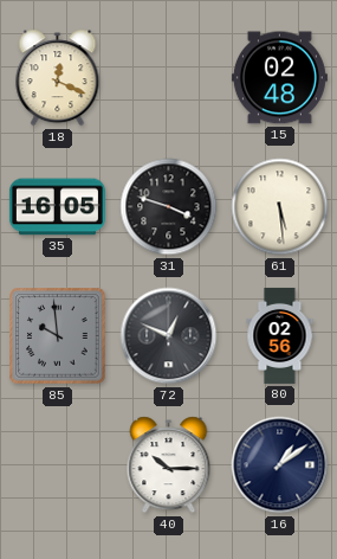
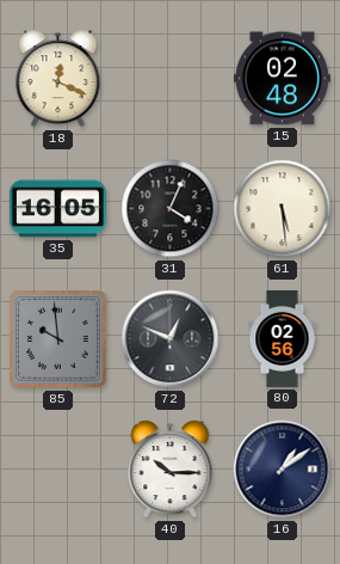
31: 3:48 -> 4:04
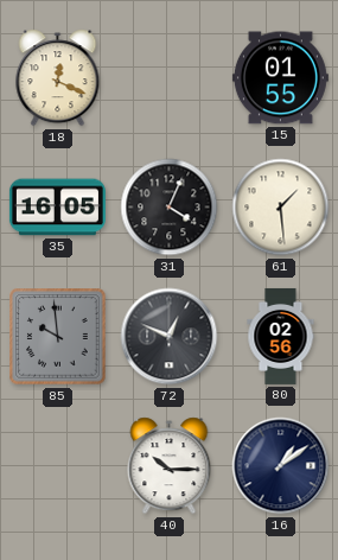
15: 02:48 -> 01:55
61: 5:29 -> 1:29
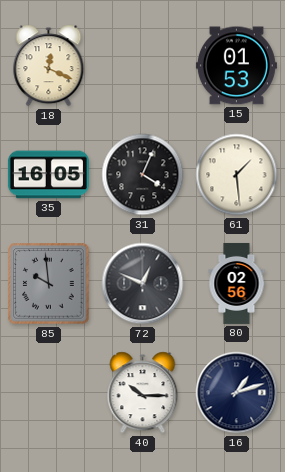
15: 01:55 -> 01:53
16: 1:09 -> 1:12
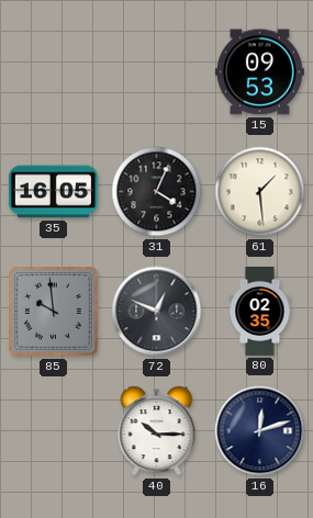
18: 12:19 -> none
15: 01:53 -> 09:53
80: 02:56 -> 02:35
16: 1:12 -> 12:12
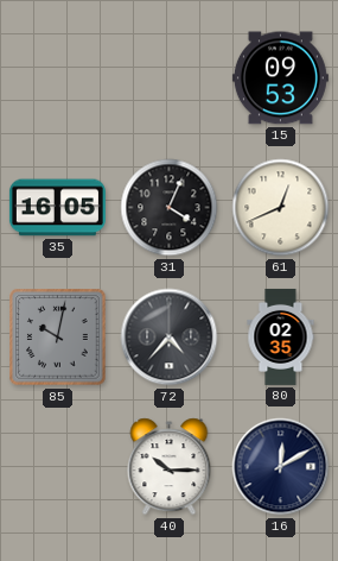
61: 1:29 -> 12:41
85: 9:59 -> 10:02
72: 12:49 -> 4:37
16: 12:12 -> 12:10
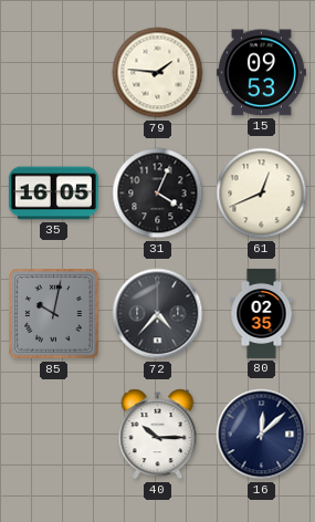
79: none -> 1:46
16: 12:10 -> 12:08
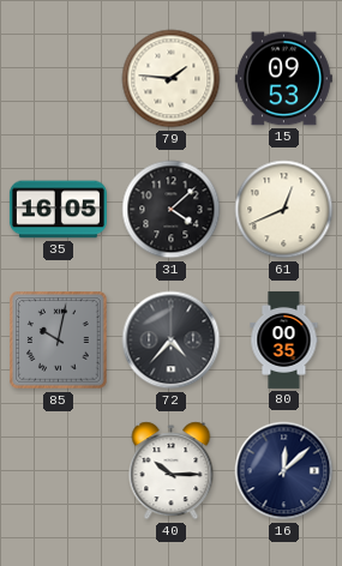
31: 4:04 -> 4:08
80: 02:35 -> 00:35
